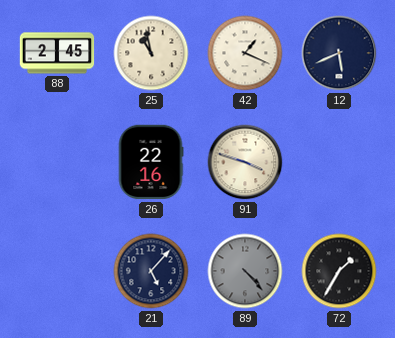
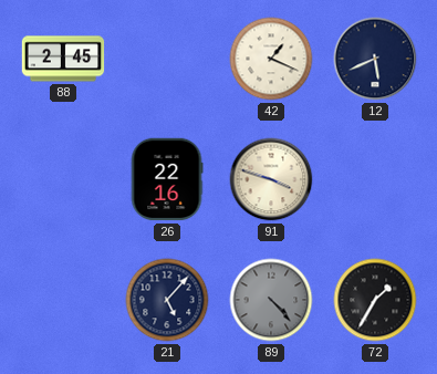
25: 10:58 -> none
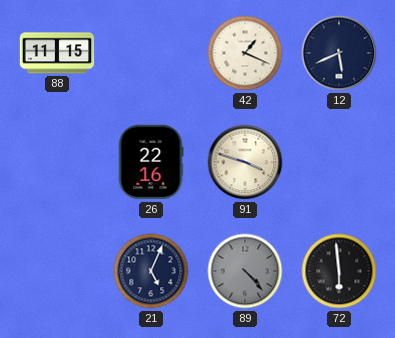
88: 2:45 -> 11:15
21: 5:07 -> 5:04
72: 1:35 -> 5:59
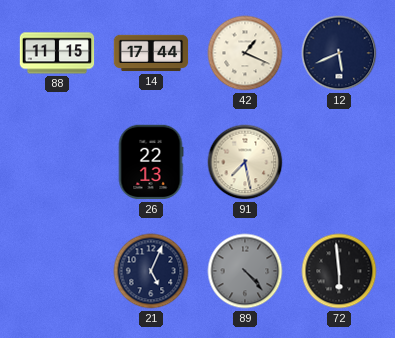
14: none -> 17:44
26: 22:16 -> 22:13
91: 3:48 -> 7:28
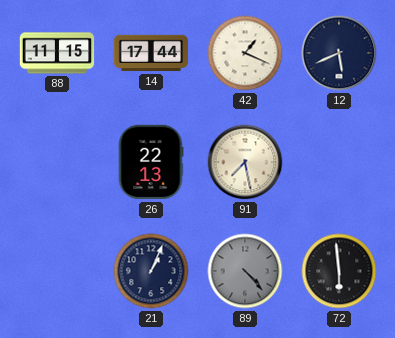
21: 5:04 -> 1:04
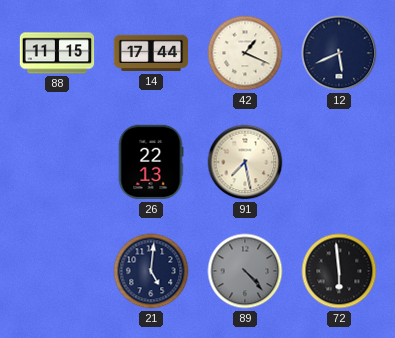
21: 1:04 -> 5:01
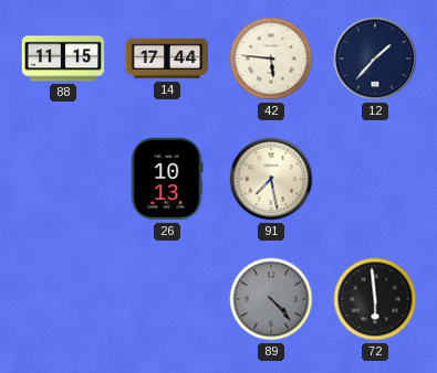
42: 1:19 -> 5:46
12: 5:41 -> 1:37
26: 22:13 -> 10:13
21: 5:01 -> none
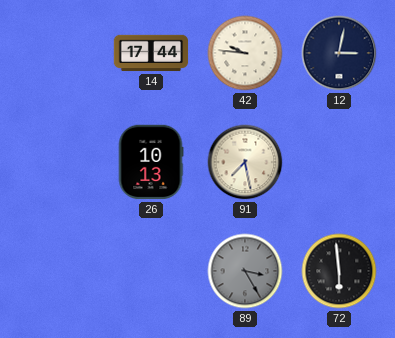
88: 11:15 -> none
42: 5:46 -> 9:46
12: 1:37 -> 3:02
89: 4:23 -> 3:25
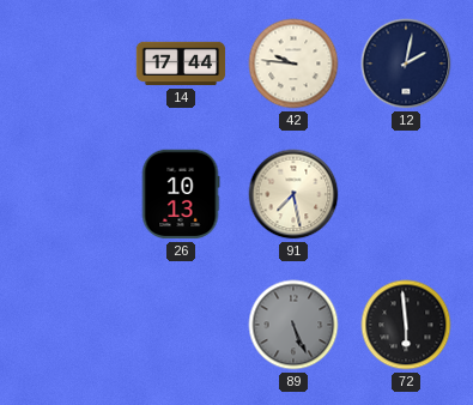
12: 3:02 -> 2:02
89: 3:25 -> 5:26
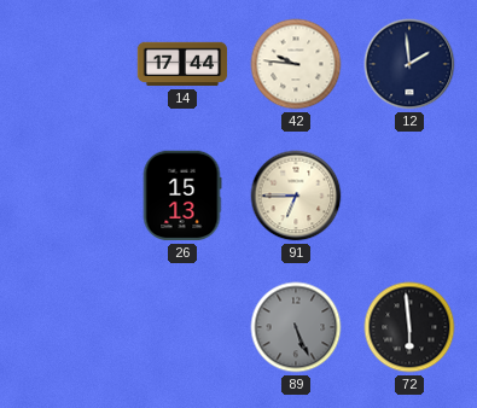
12: 2:02 -> 1:59
26: 10:13 -> 15:13
91: 7:28 -> 6:45
